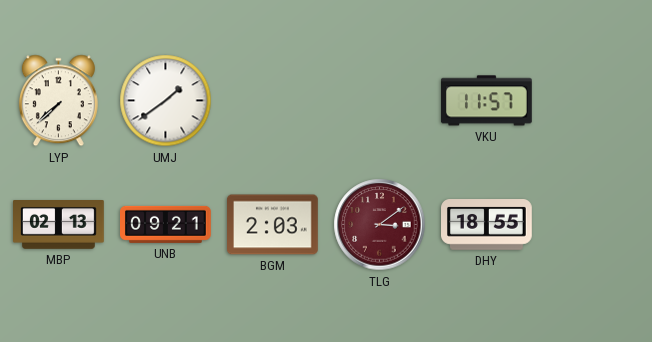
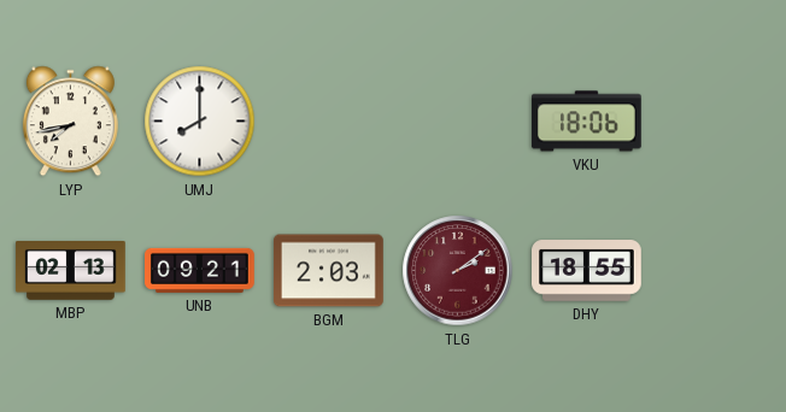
LYP: 7:38 -> 7:43
UMJ: 1:39 -> 8:00
VKU: 11:57 -> 18:06
TLG: 3:09 -> 2:09
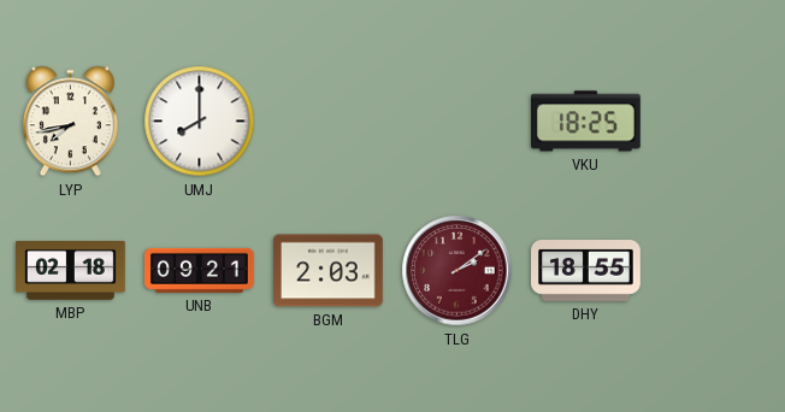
VKU: 18:06 -> 18:25
MBP: 02:13 -> 02:18
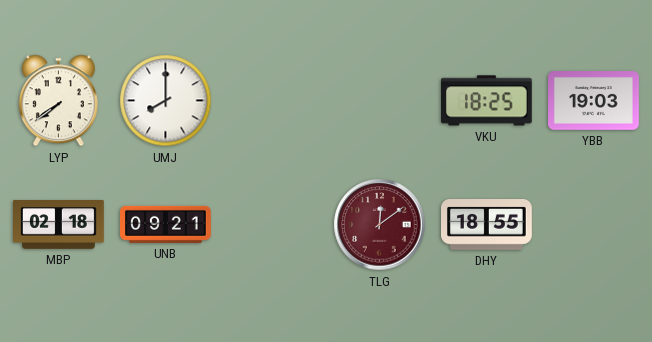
LYP: 7:43 -> 7:39
YBB: none -> 19:03
BGM: 2:03 -> none
TLG: 2:09 -> 12:09
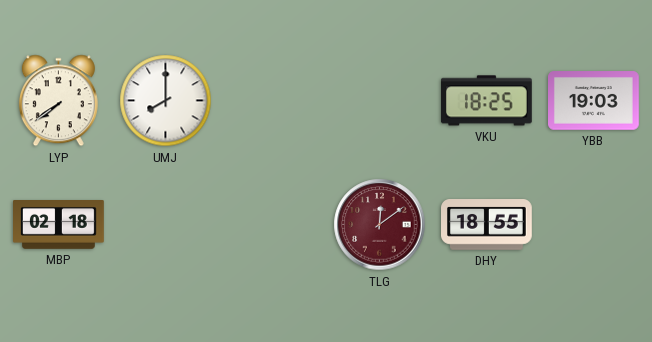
UNB: 09:21 -> none
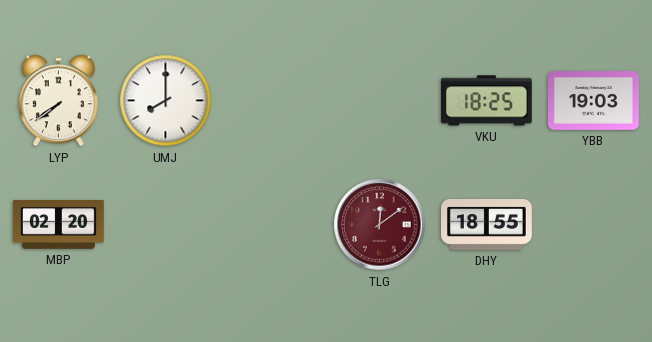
MBP: 02:18 -> 02:20
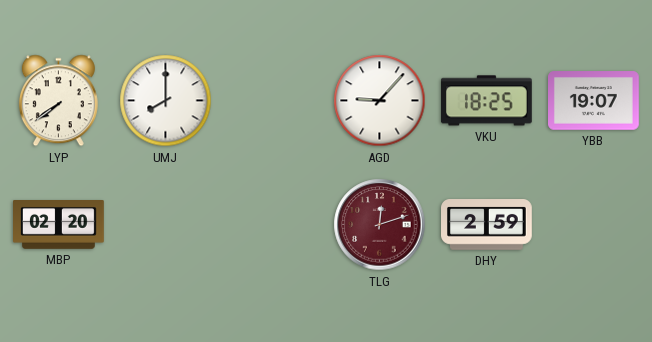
AGD: none -> 9:07
YBB: 19:03 -> 19:07
TLG: 12:09 -> 12:12
DHY: 18:55 -> 2:59
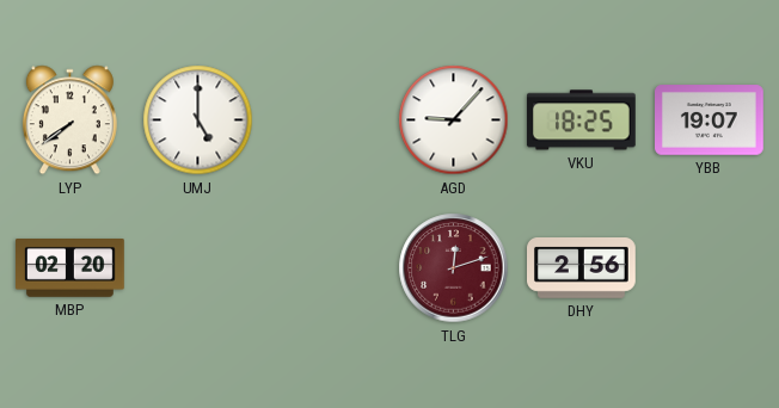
UMJ: 8:00 -> 5:00
DHY: 2:59 -> 2:56
